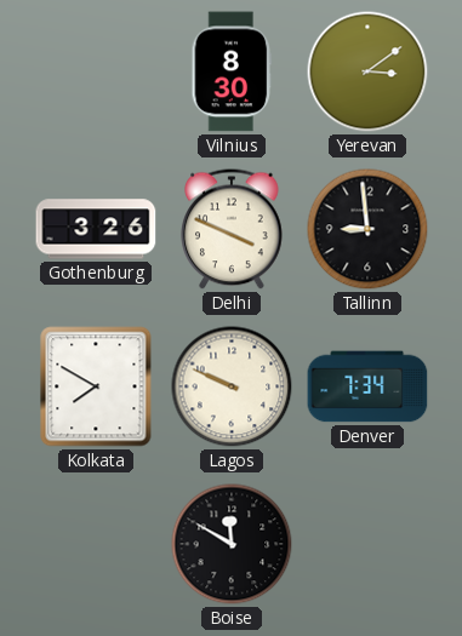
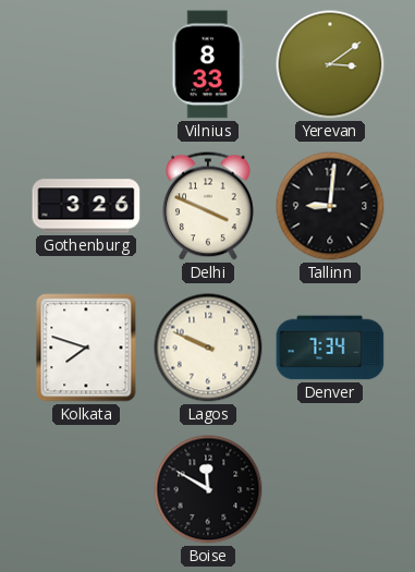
Vilnius: 8:30 -> 8:33
Tallinn: 8:59 -> 9:01
Kolkata: 7:50 -> 7:48
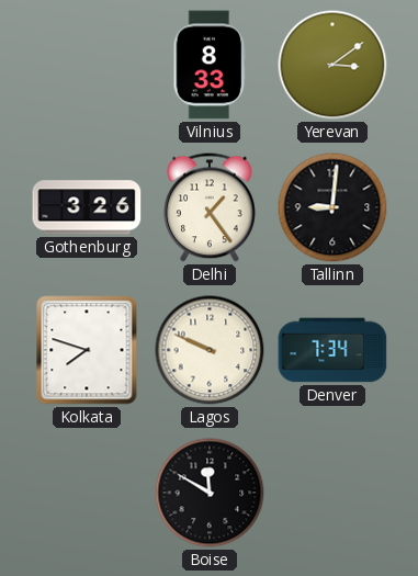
Delhi: 3:49 -> 1:24
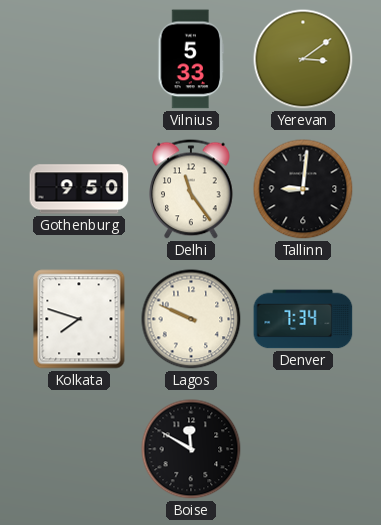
Vilnius: 8:33 -> 5:33
Gothenburg: 3:26 -> 9:50
Delhi: 1:24 -> 11:24
